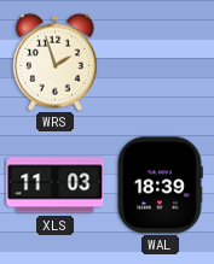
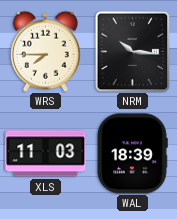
WRS: 1:57 -> 7:45
NRM: none -> 10:16
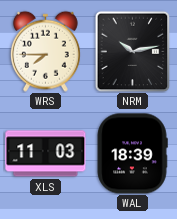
NRM: 10:16 -> 10:13
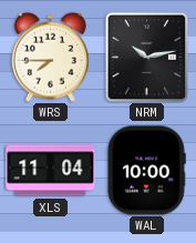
XLS: 11:03 -> 11:04
WAL: 18:39 -> 10:00
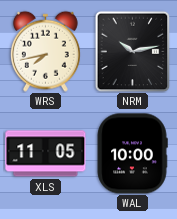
WRS: 7:45 -> 7:43
XLS: 11:04 -> 11:05
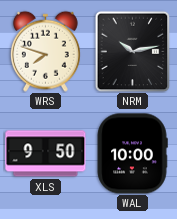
WRS: 7:43 -> 7:48
XLS: 11:05 -> 9:50
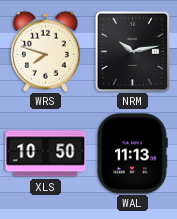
XLS: 9:50 -> 10:50
WAL: 10:00 -> 11:13
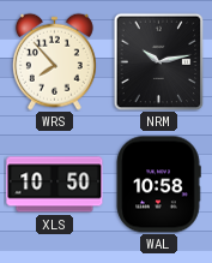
WRS: 7:48 -> 7:53
WAL: 11:13 -> 10:58
